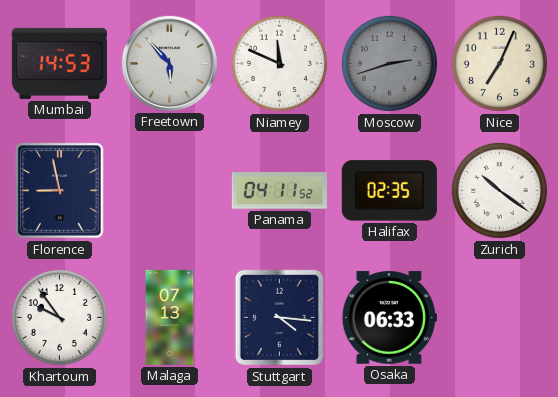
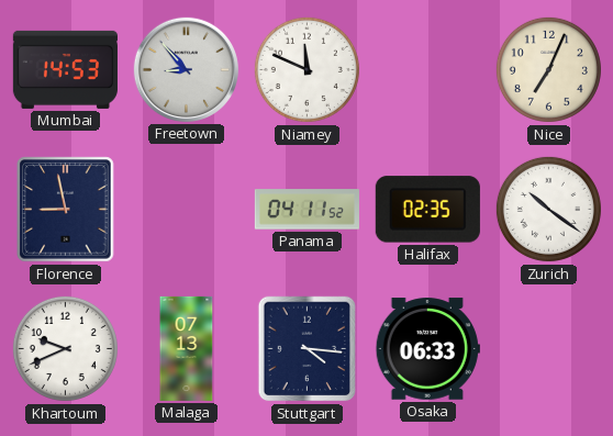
Freetown: 5:53 -> 8:53
Moscow: 2:42 -> none
Khartoum: 9:54 -> 9:41
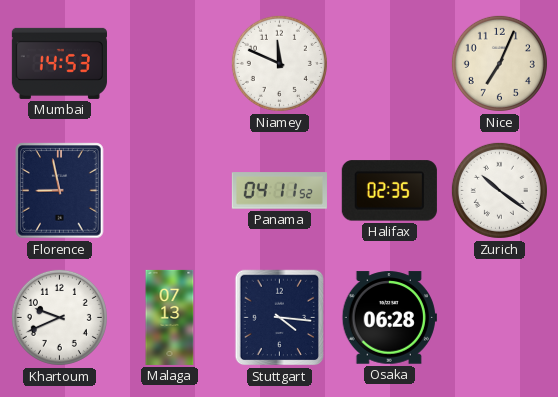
Freetown: 8:53 -> none
Osaka: 06:33 -> 06:28
